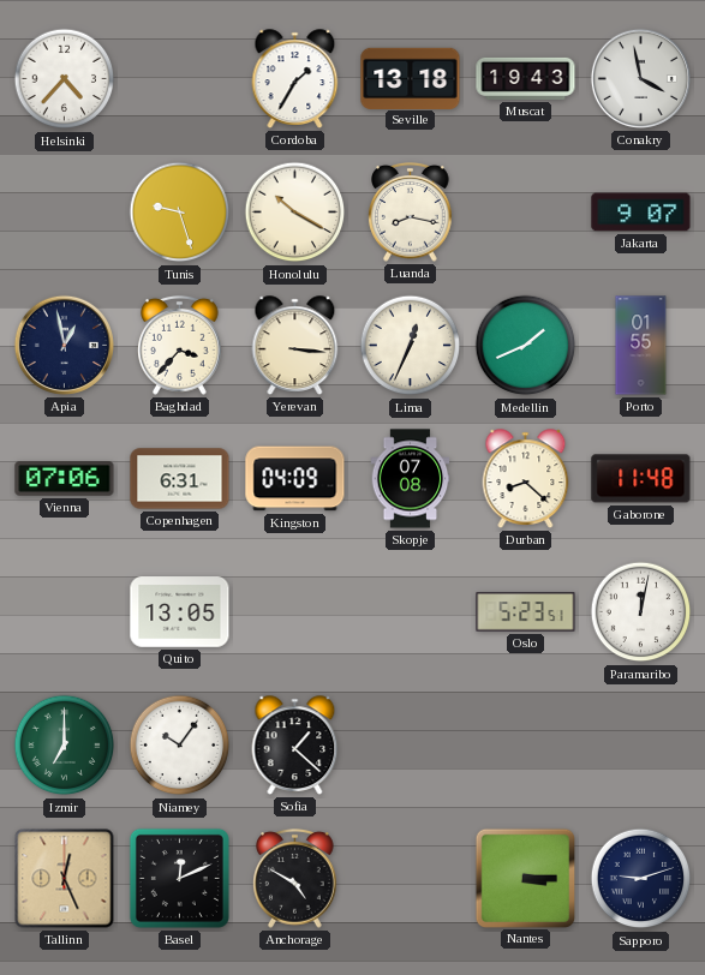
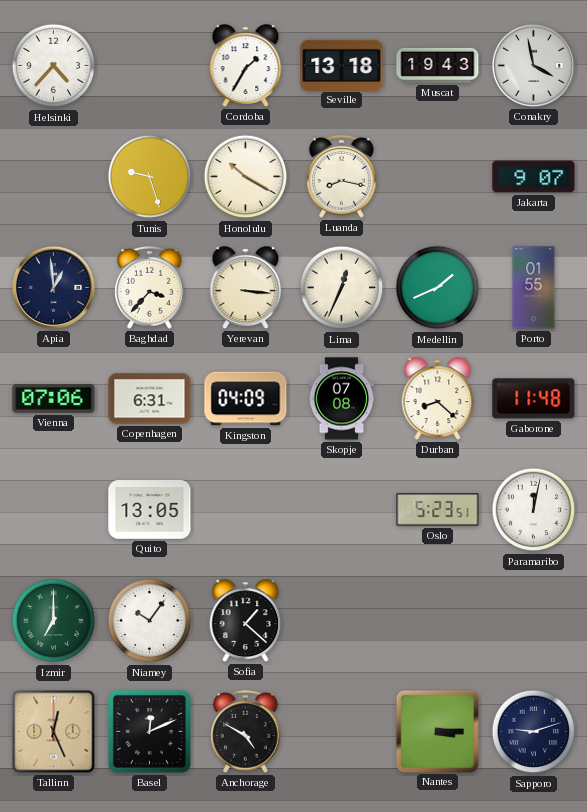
Apia: 12:58 -> 12:59
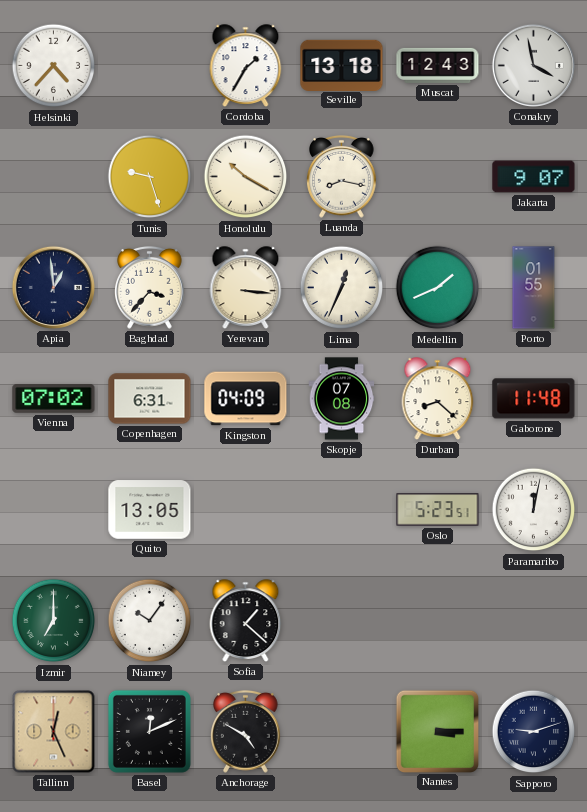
Muscat: 19:43 -> 12:43
Vienna: 07:06 -> 07:02
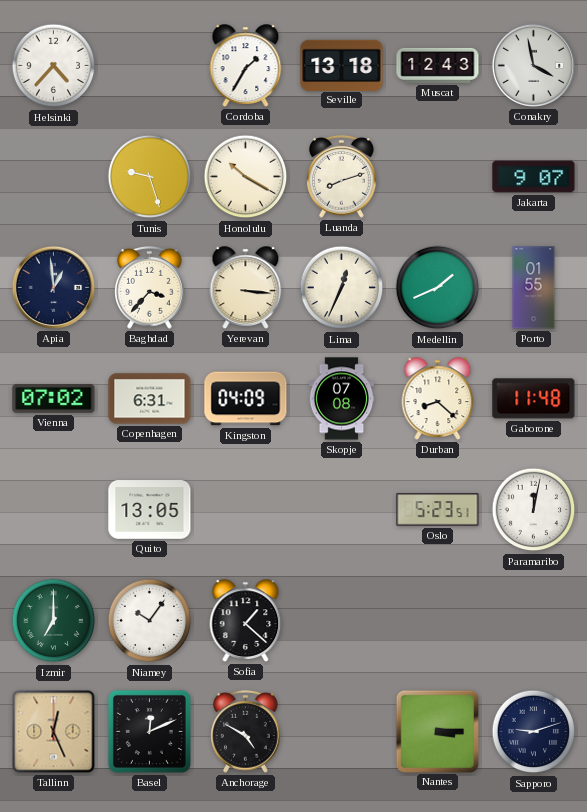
Luanda: 8:17 -> 8:12
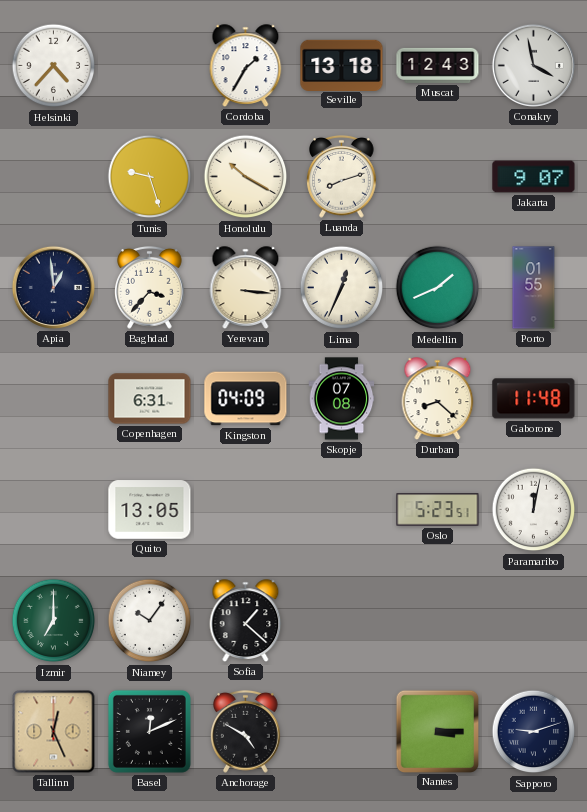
Vienna: 07:02 -> none
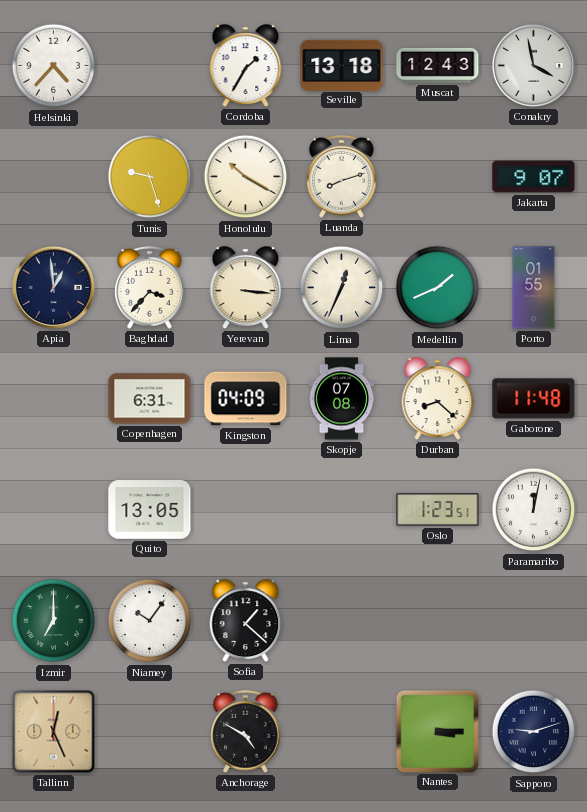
Oslo: 5:23 -> 1:23
Basel: 12:11 -> none
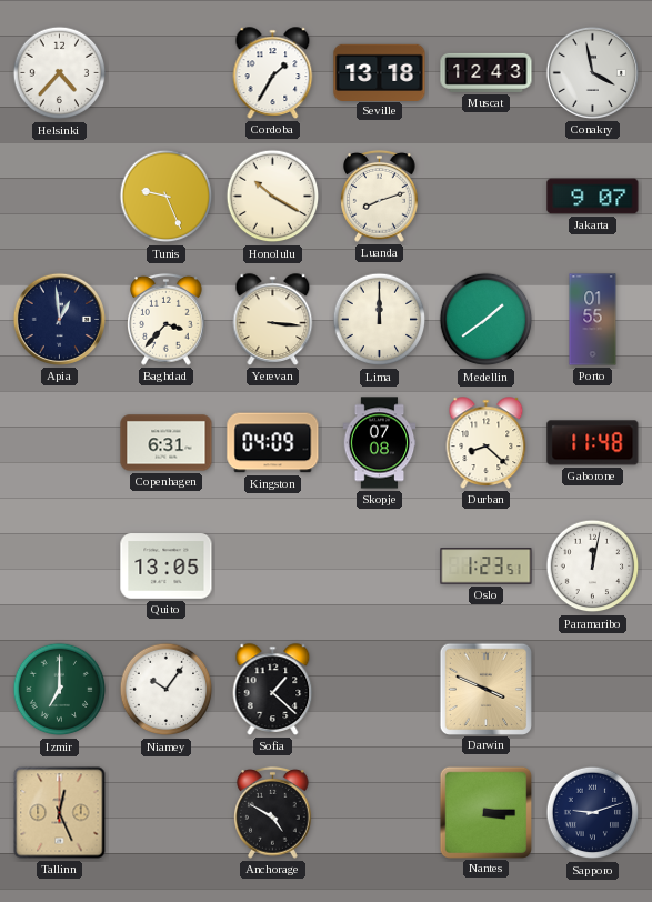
Tunis: 9:27 -> 9:26
Lima: 12:34 -> 12:00
Medellin: 1:41 -> 1:39
Darwin: none -> 3:49
